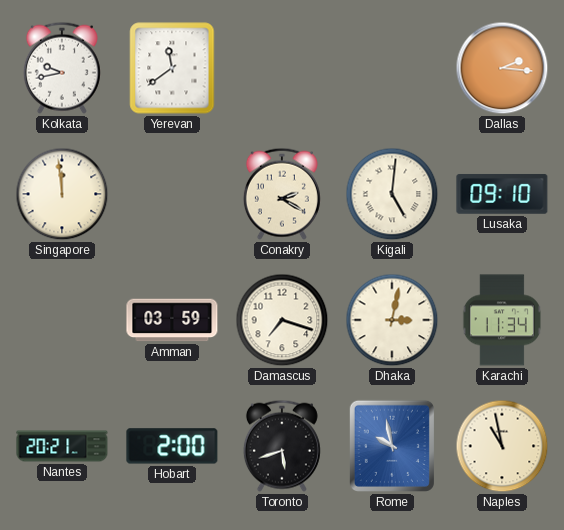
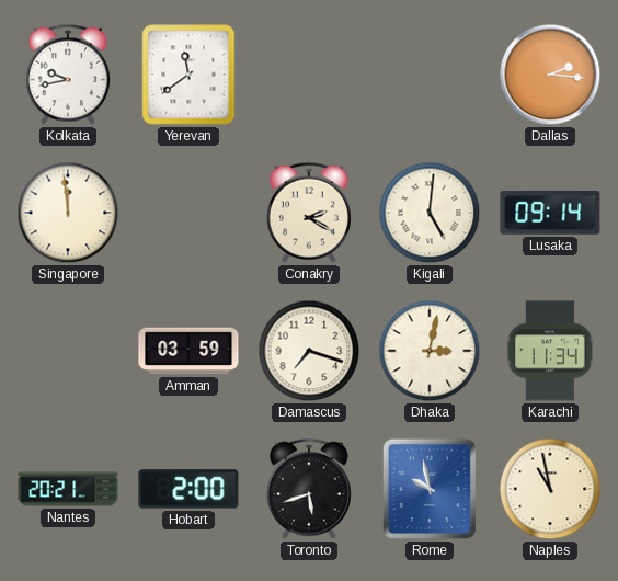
Lusaka: 09:10 -> 09:14
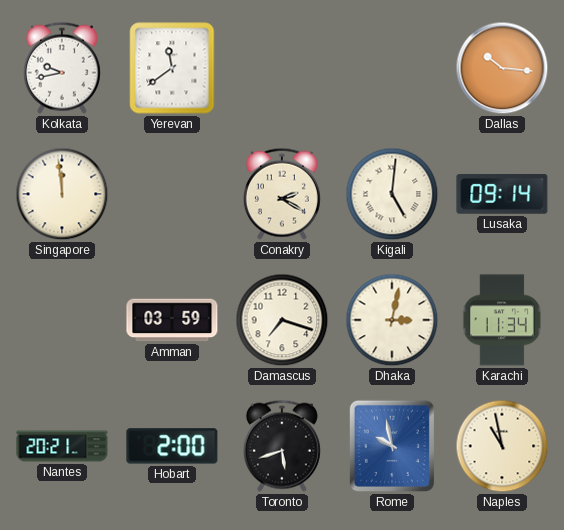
Dallas: 2:16 -> 10:16
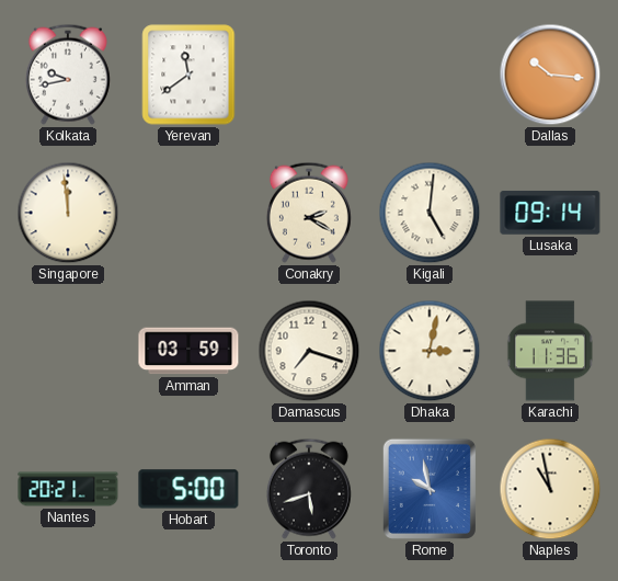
Karachi: 11:34 -> 11:36
Hobart: 2:00 -> 5:00
